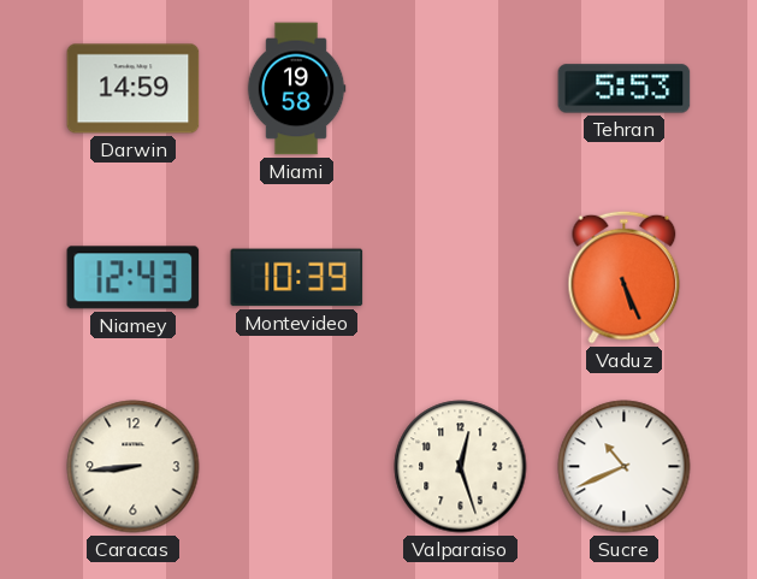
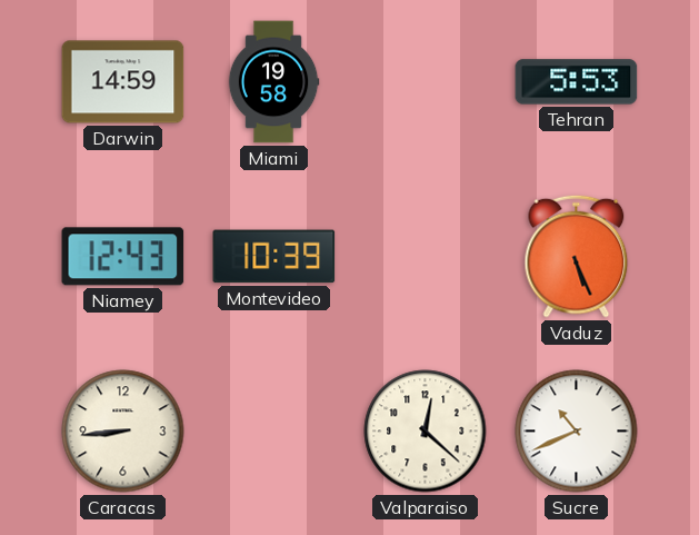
Valparaiso: 12:27 -> 12:22
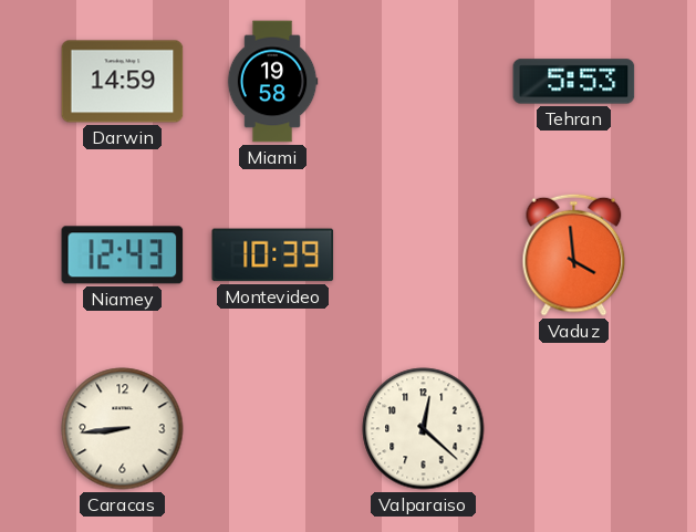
Vaduz: 5:26 -> 3:59
Sucre: 10:41 -> none
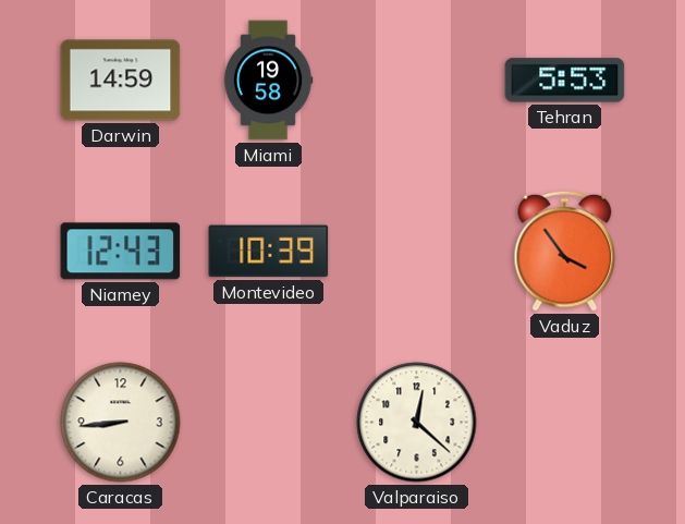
Vaduz: 3:59 -> 3:54
